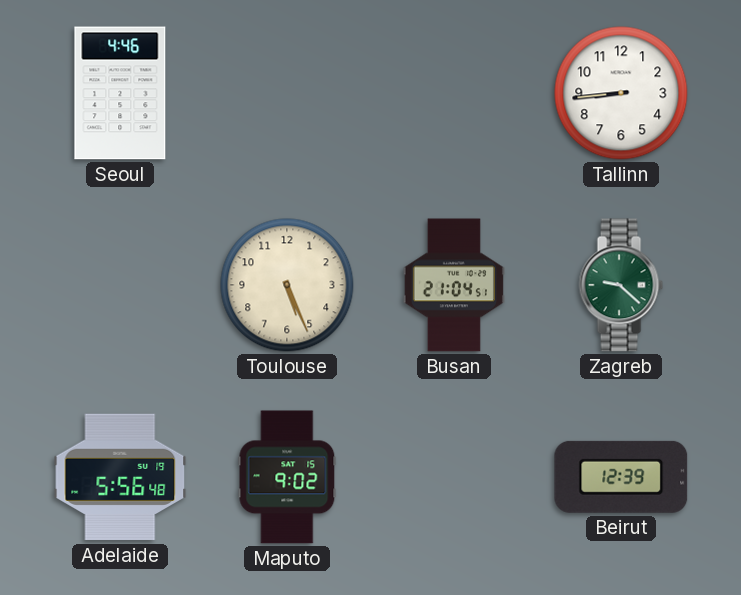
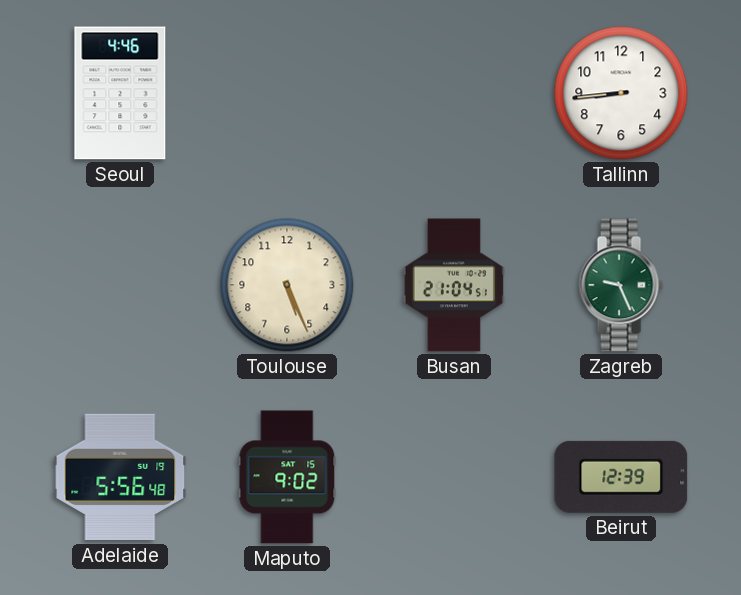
Zagreb: 9:22 -> 9:26
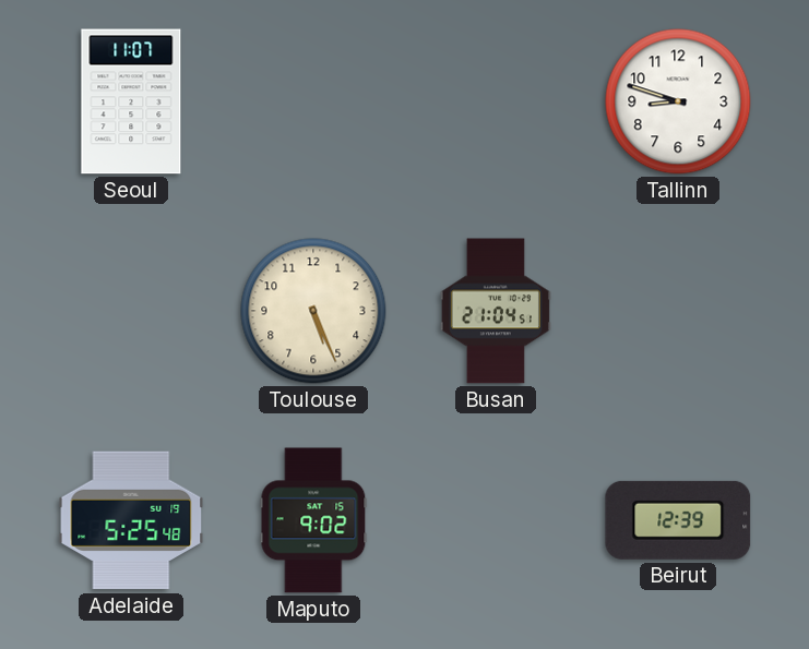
Seoul: 4:46 -> 11:07
Tallinn: 8:44 -> 8:48
Zagreb: 9:26 -> none
Adelaide: 5:56 -> 5:25
